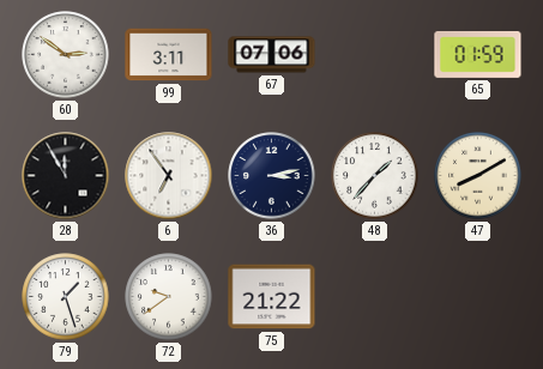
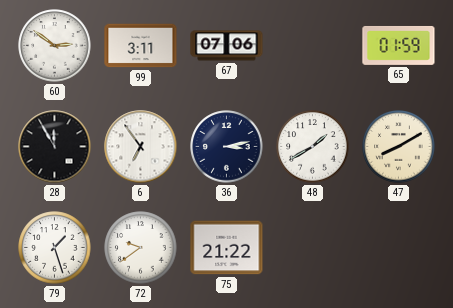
48: 1:37 -> 1:40
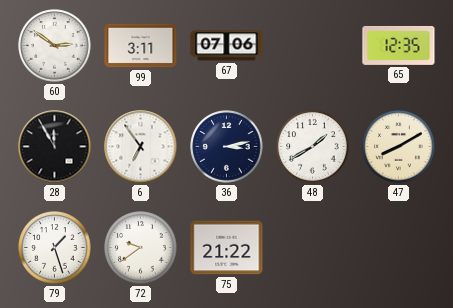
65: 01:59 -> 12:35
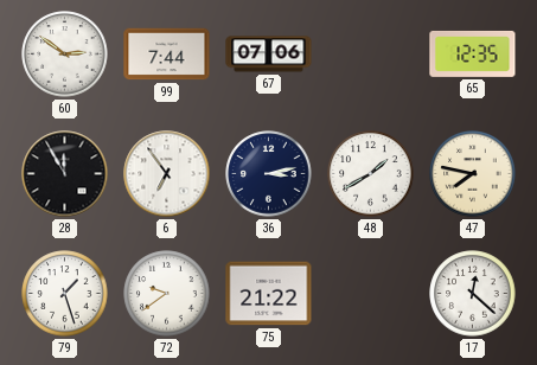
99: 3:11 -> 7:44
47: 8:10 -> 7:47
17: none -> 12:22
